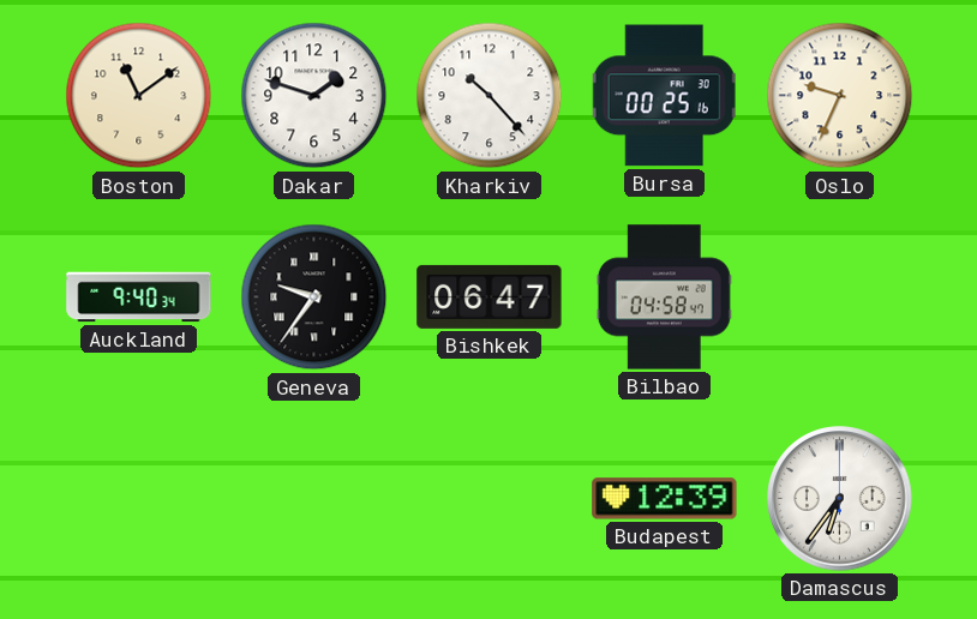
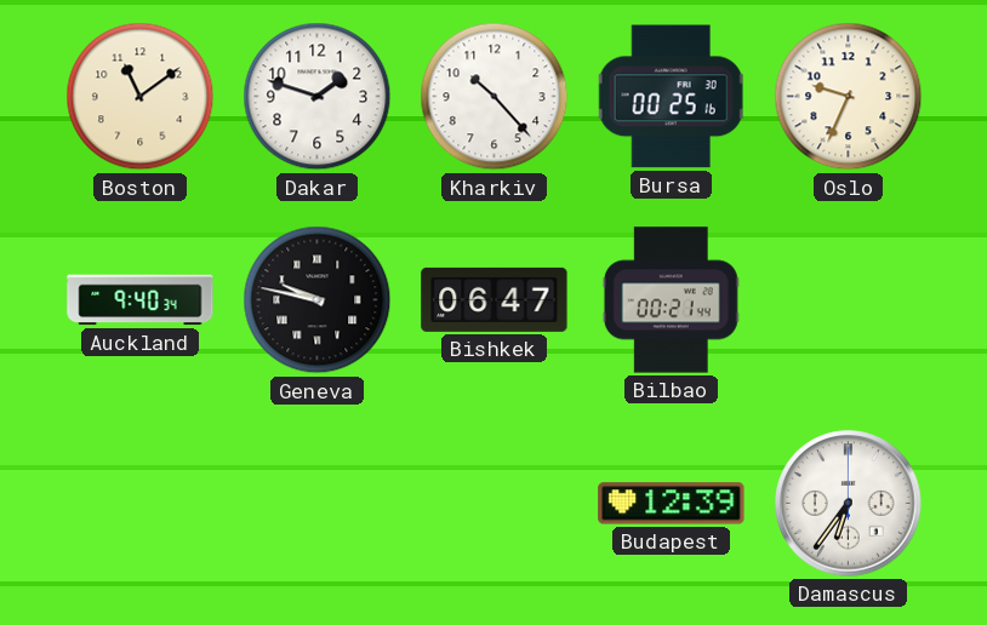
Geneva: 9:36 -> 9:47
Bilbao: 04:58 -> 00:21
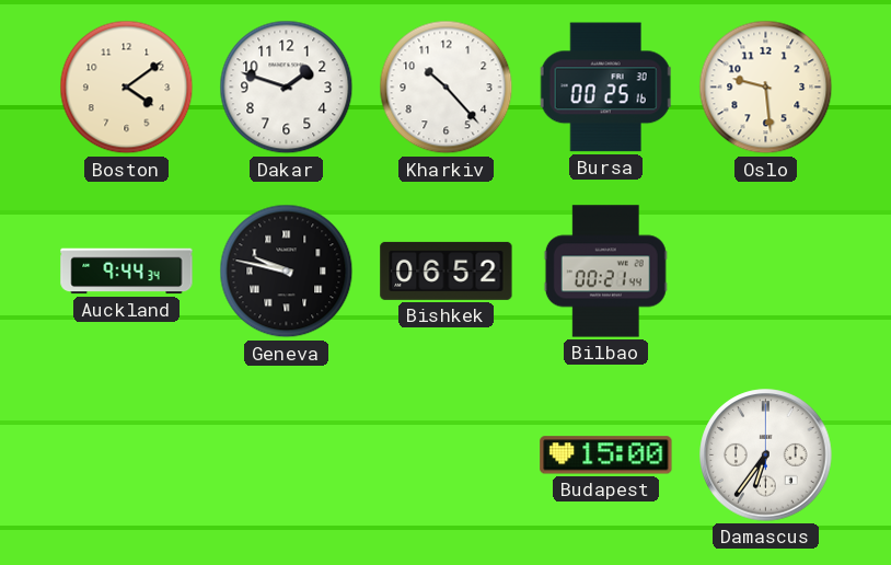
Boston: 11:09 -> 4:09
Oslo: 9:34 -> 9:29
Auckland: 9:40 -> 9:44
Bishkek: 06:47 -> 06:52
Budapest: 12:39 -> 15:00
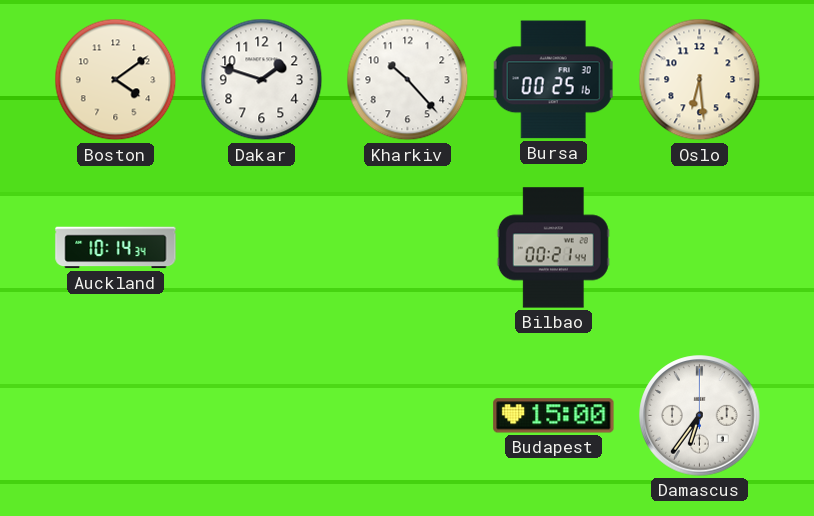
Oslo: 9:29 -> 6:29
Auckland: 9:44 -> 10:14
Geneva: 9:47 -> none
Bishkek: 06:52 -> none
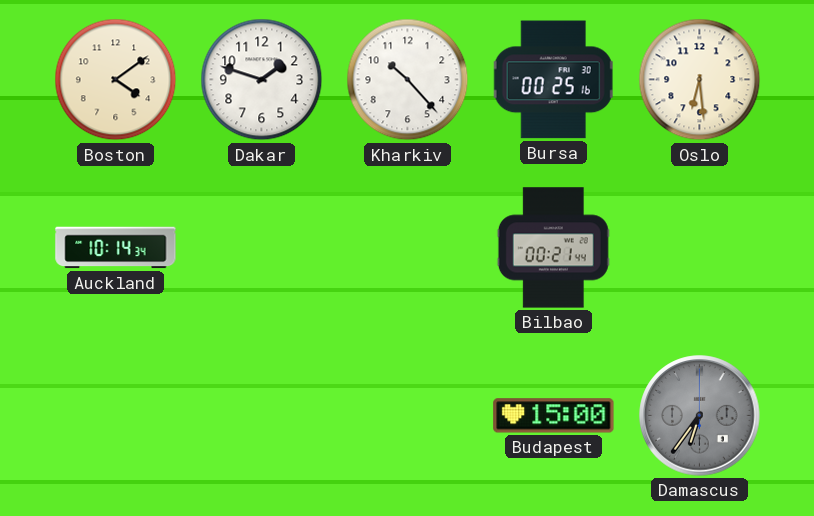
Damascus dial: white -> grey
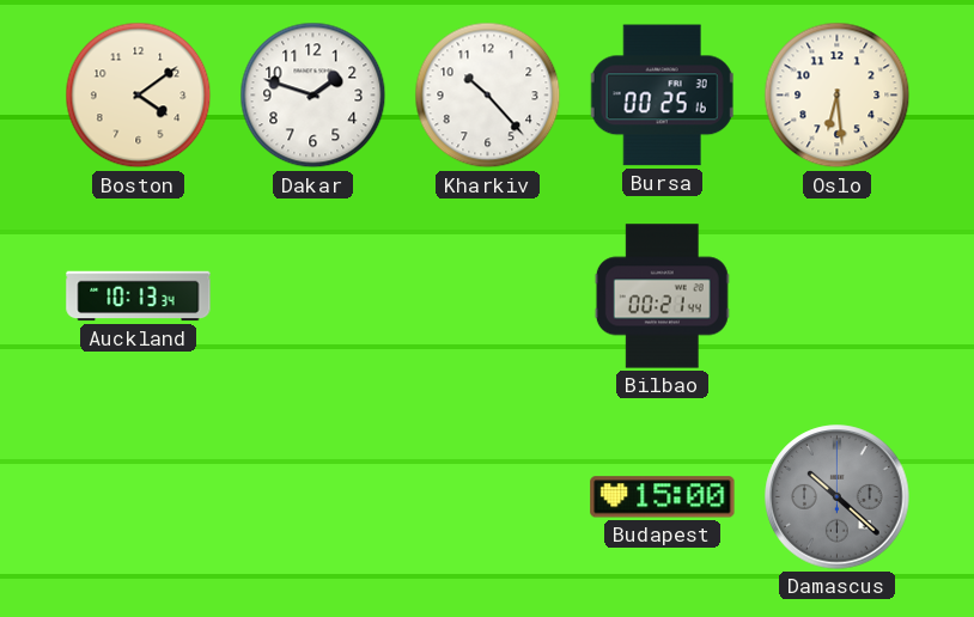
Auckland: 10:14 -> 10:13
Damascus: 6:36 -> 10:22
